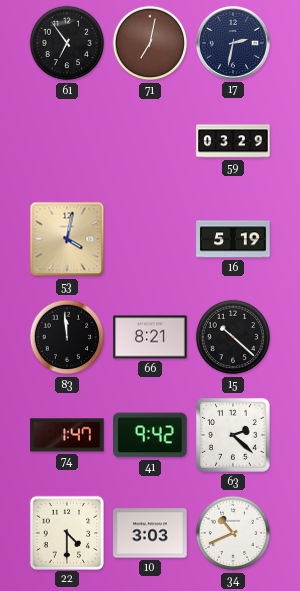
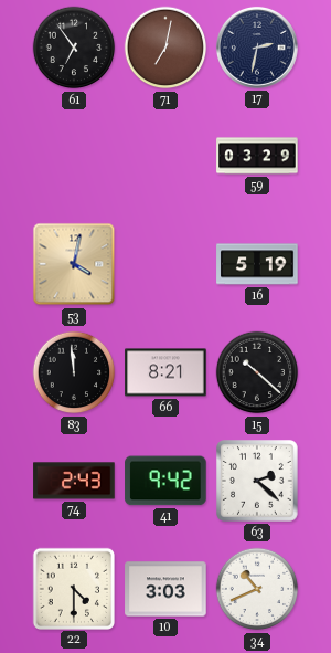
74: 1:47 -> 2:43
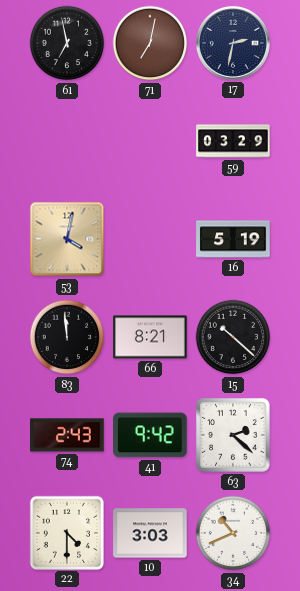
61: 6:54 -> 6:58
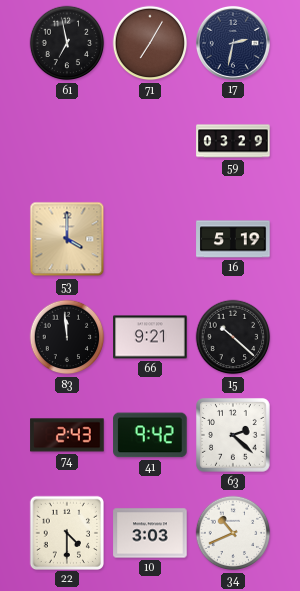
71: 7:02 -> 7:05
53: 4:02 -> 4:00
66: 8:21 -> 9:21
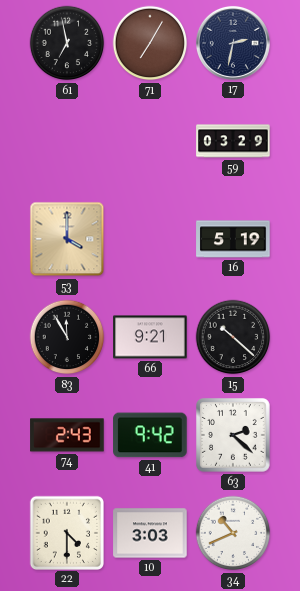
83: 11:59 -> 11:55
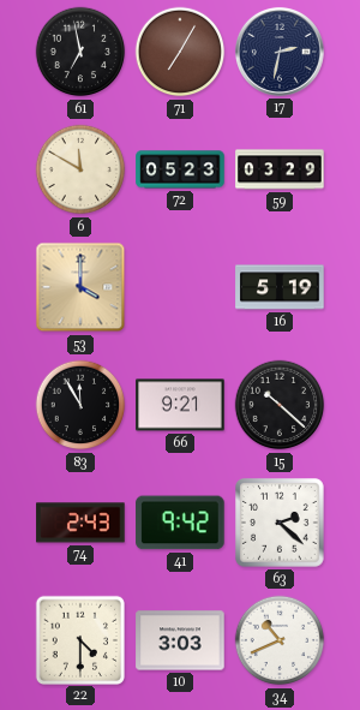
6: none -> 11:50
72: none -> 05:23
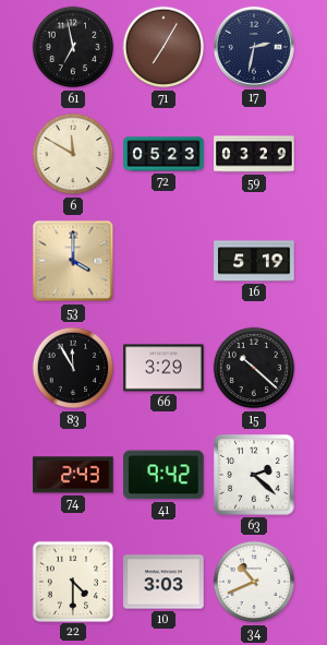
66: 9:21 -> 3:29
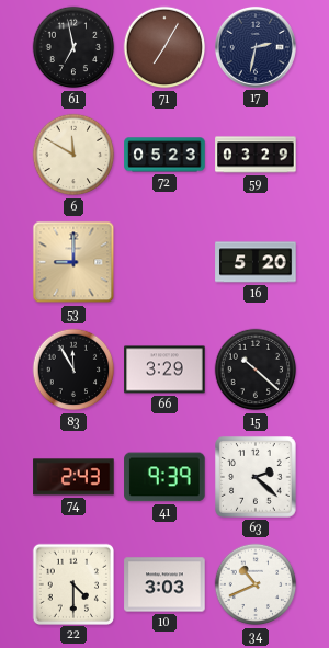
53: 4:00 -> 9:00
16: 5:19 -> 5:20
41: 9:42 -> 9:39
